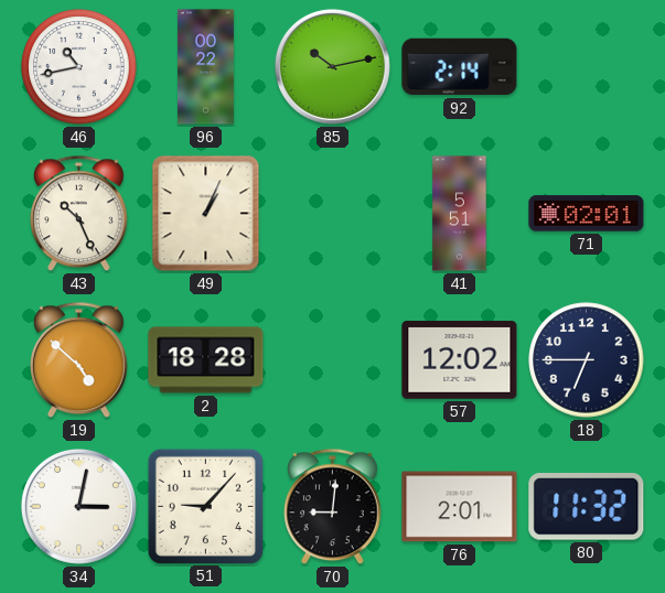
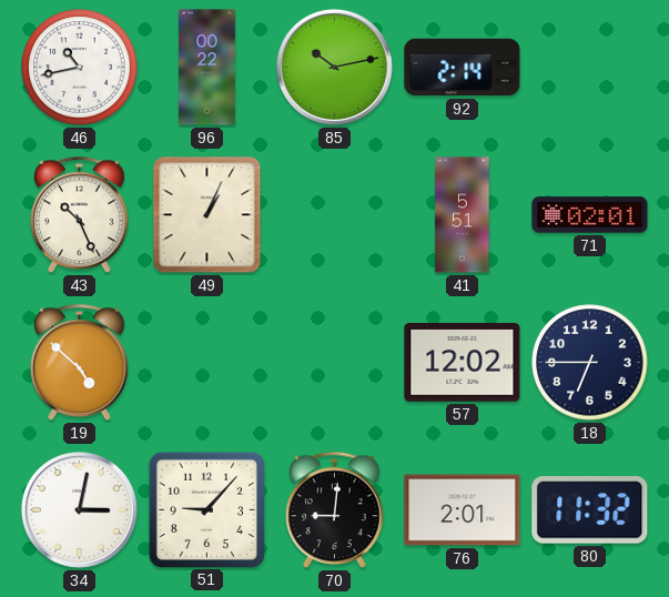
2: 18:28 -> none
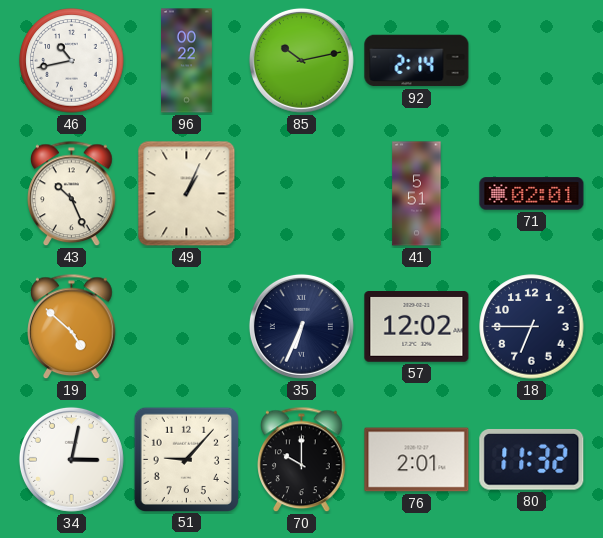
35: none -> 6:34
70: 9:01 -> 10:00
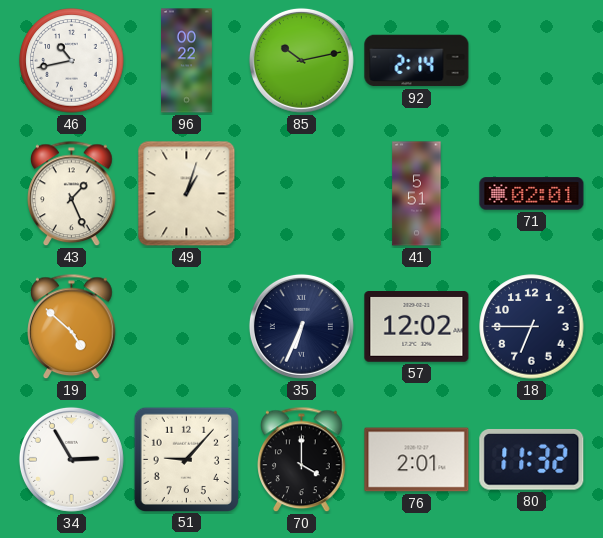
43: 10:26 -> 1:26
49: 1:04 -> 1:03
34: 3:02 -> 2:55
70: 10:00 -> 4:00
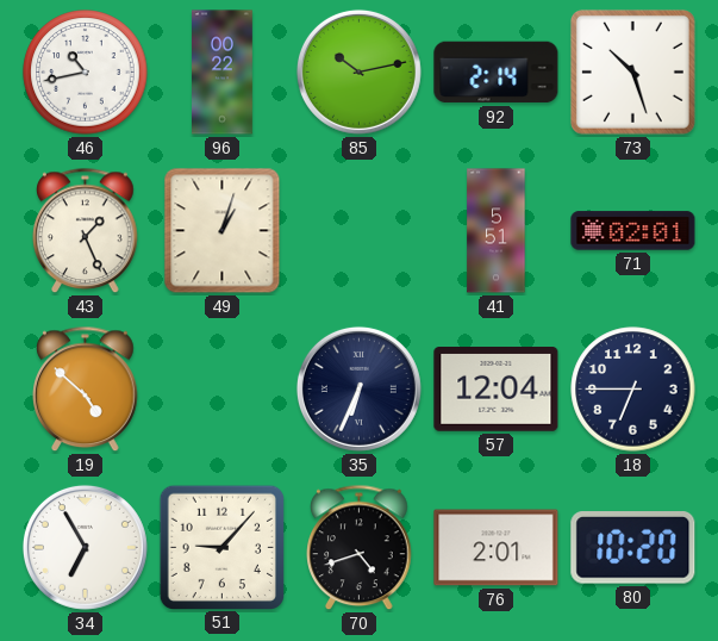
73: none -> 10:27
57: 12:02 -> 12:04
34: 2:55 -> 6:55
70: 4:00 -> 4:42
80: 11:32 -> 10:20
